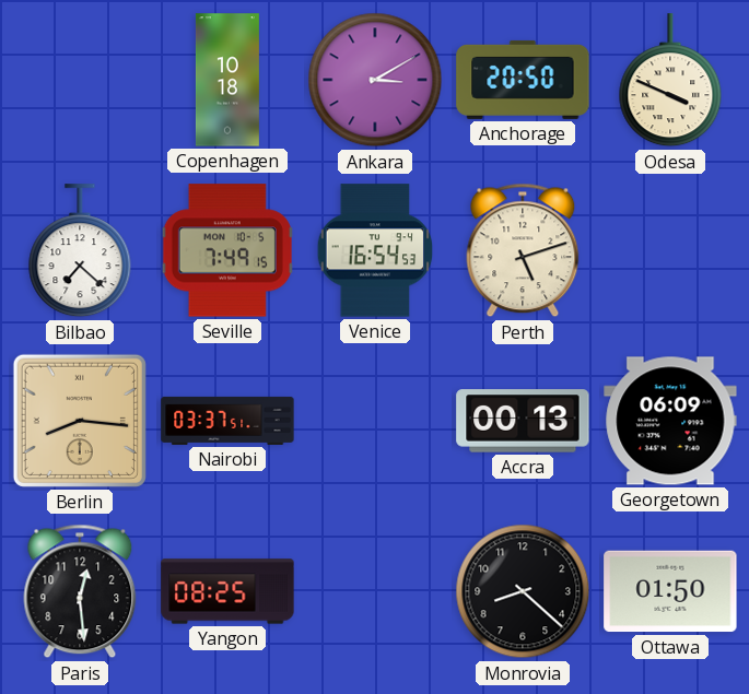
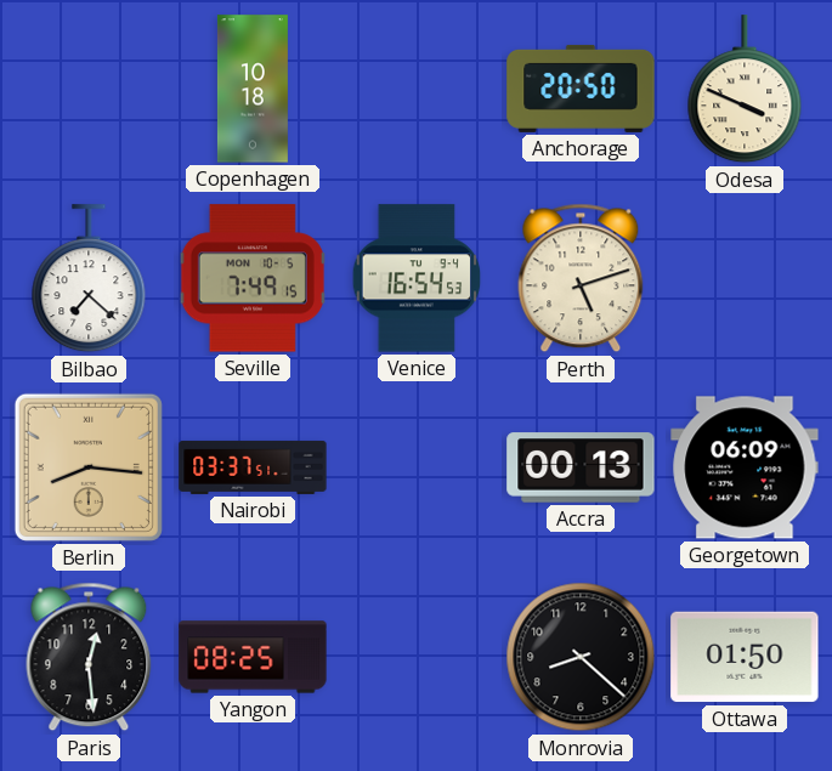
Ankara: 3:10 -> none
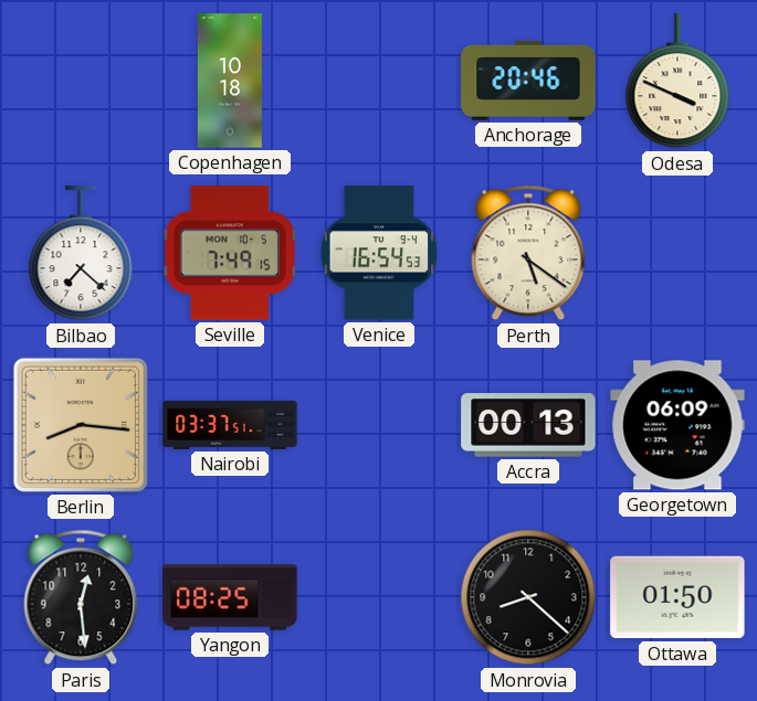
Anchorage: 20:50 -> 20:46
Perth: 5:12 -> 5:21
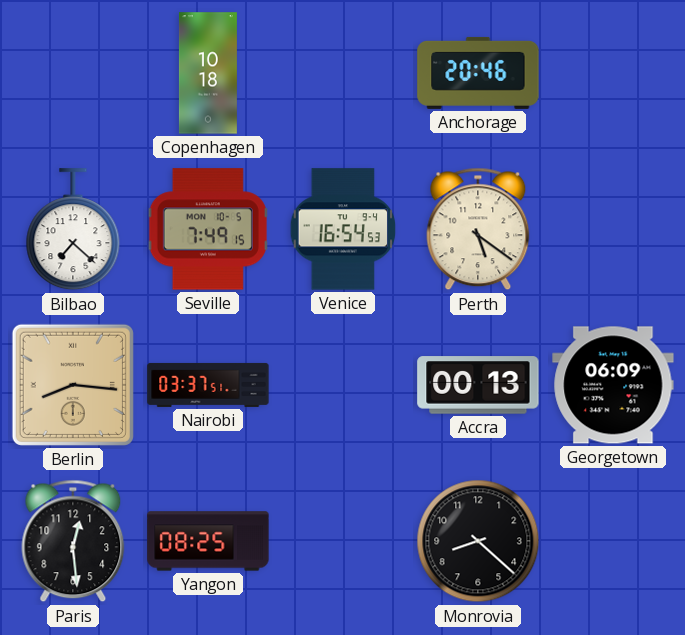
Odesa: 3:49 -> none
Ottawa: 01:50 -> none
